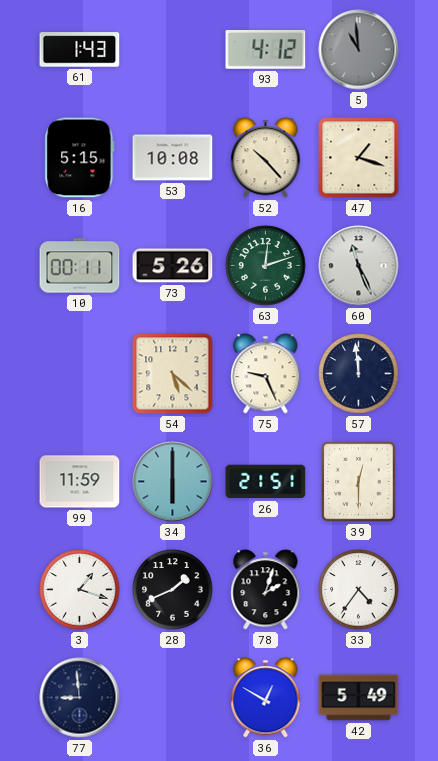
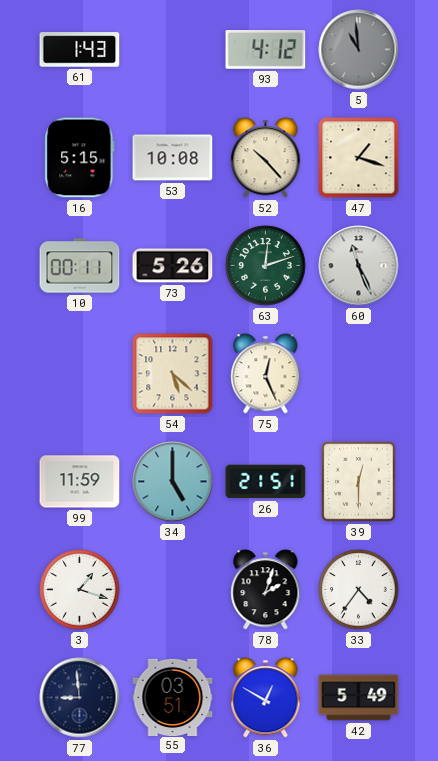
75: 9:26 -> 12:26
57: 11:59 -> none
34: 6:00 -> 5:00
28: 1:41 -> none
55: none -> 03:51
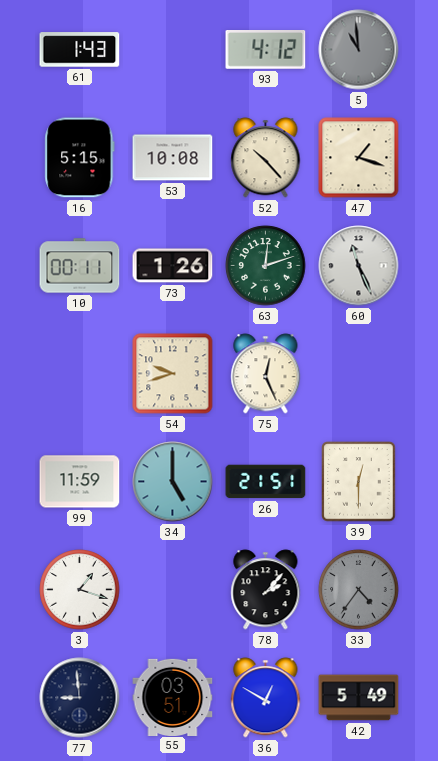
73: 5:26 -> 1:26
54: 5:22 -> 9:42
78: 2:03 -> 2:07
33 dial: white -> grey
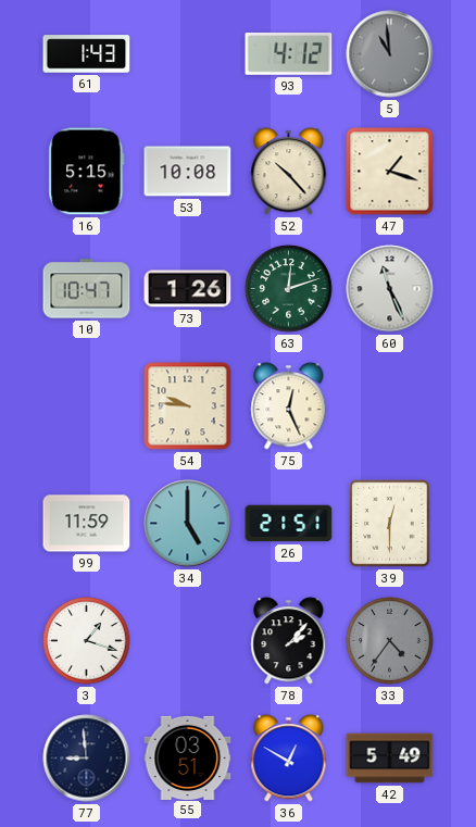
10: 00:11 -> 10:47
54: 9:42 -> 9:46
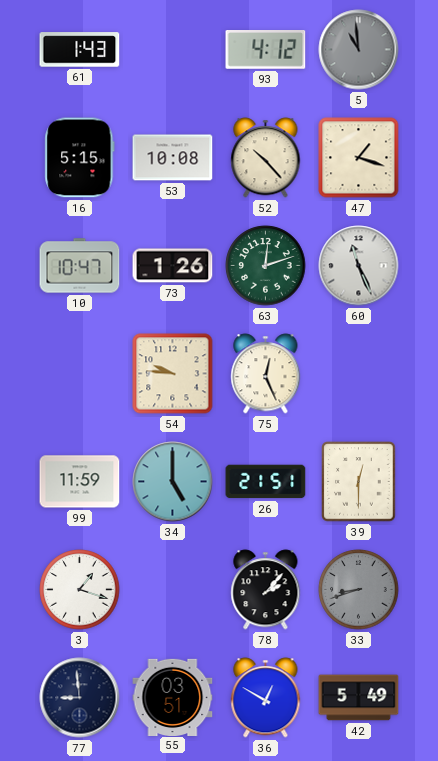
33: 4:36 -> 8:42
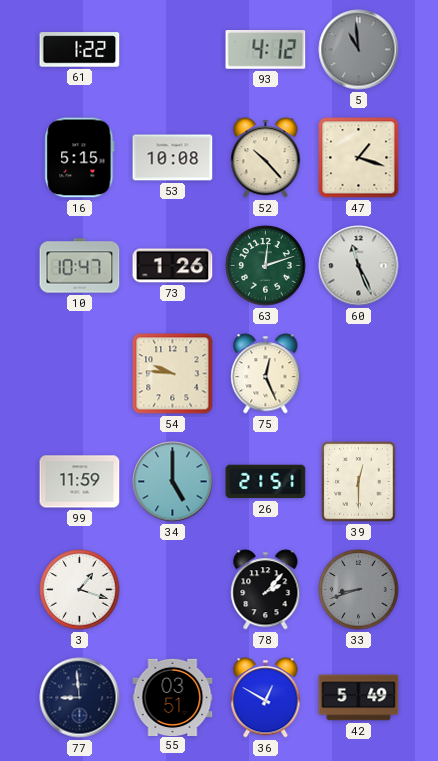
61: 1:43 -> 1:22
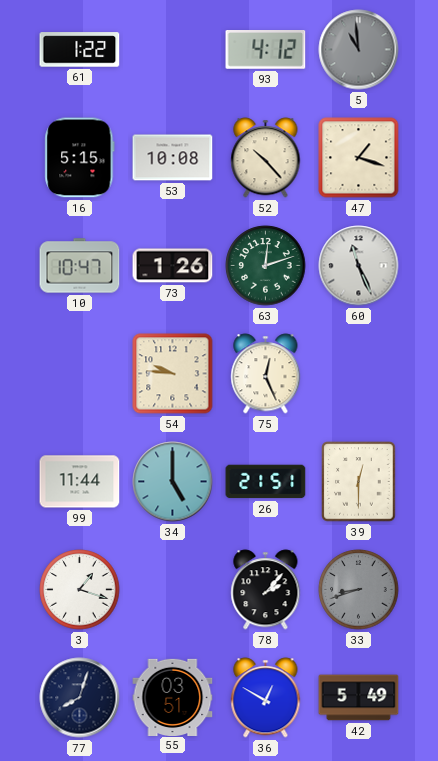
99: 11:59 -> 11:44
77: 8:59 -> 8:03
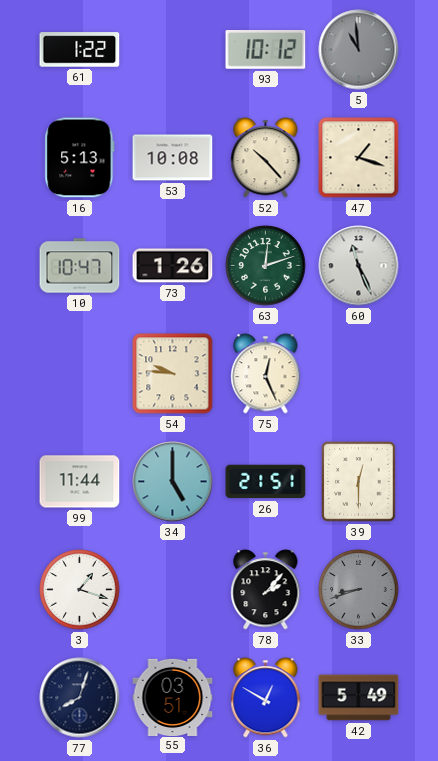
93: 4:12 -> 10:12
16: 5:15 -> 5:13
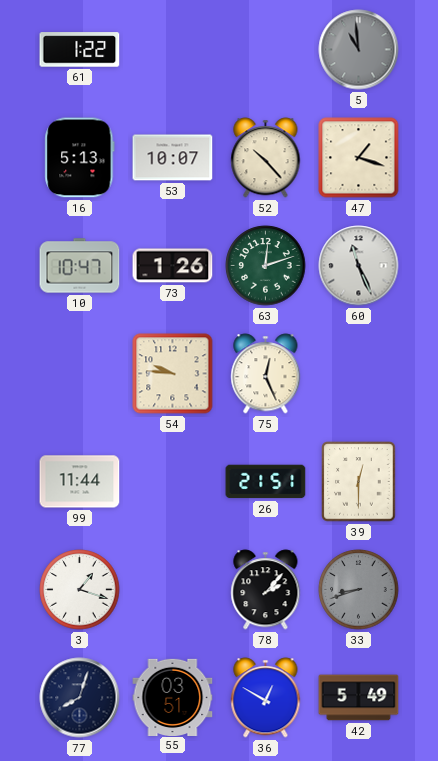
93: 10:12 -> none
53: 10:08 -> 10:07
34: 5:00 -> none
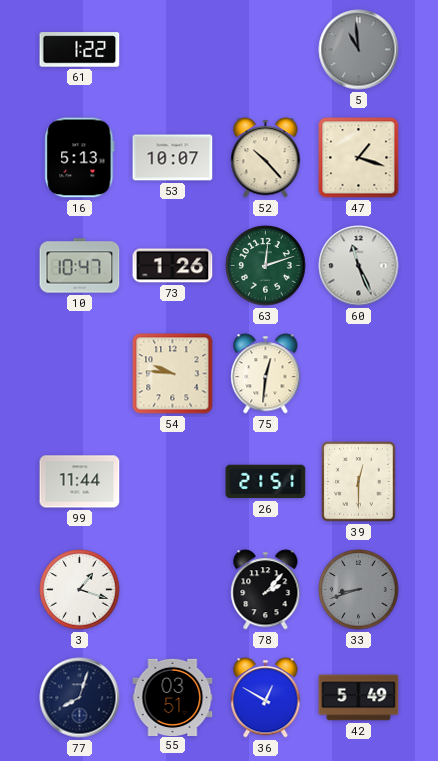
75: 12:26 -> 12:31
